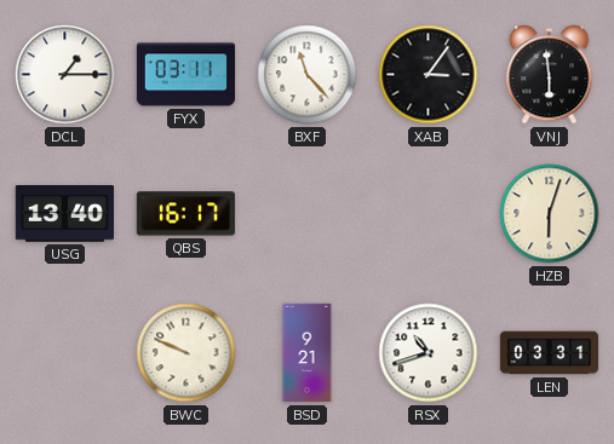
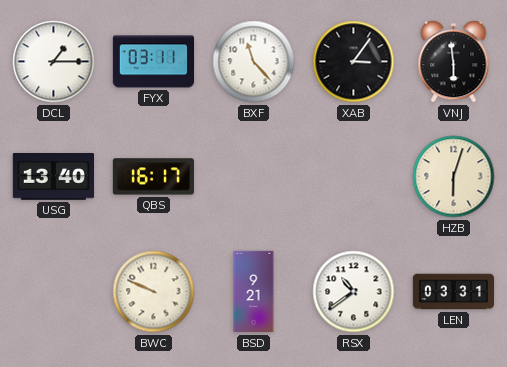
RSX: 10:42 -> 10:39
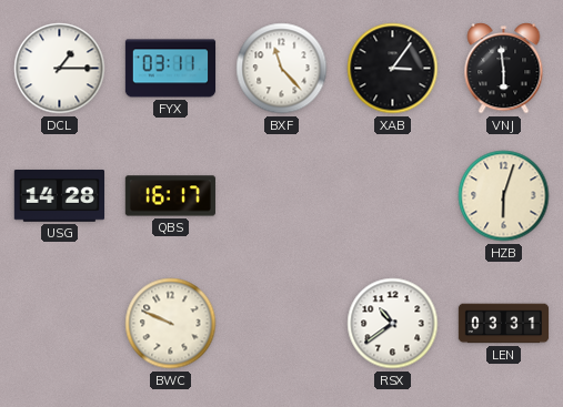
USG: 13:40 -> 14:28
BSD: 9:21 -> none
